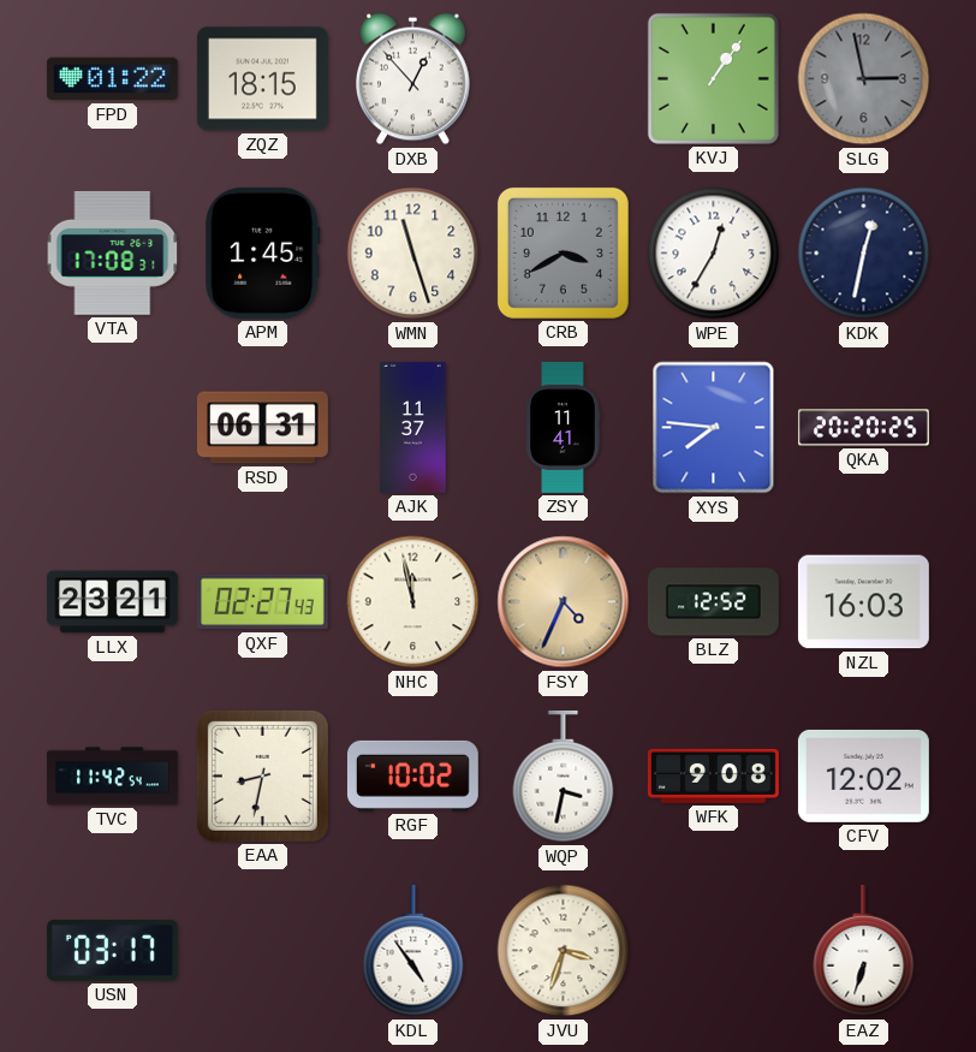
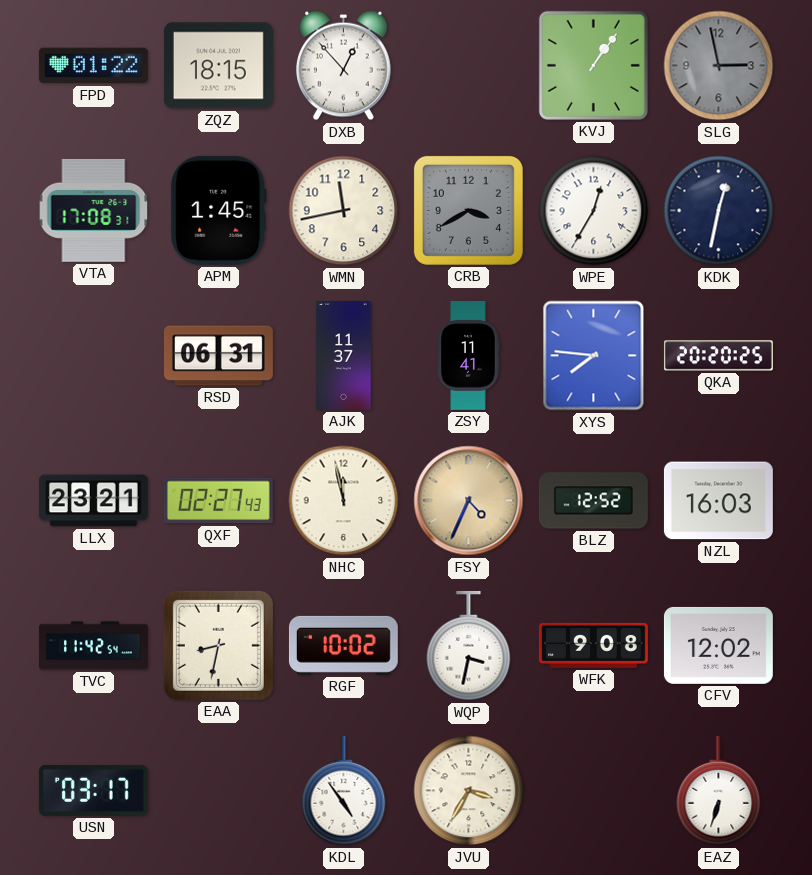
WMN: 11:27 -> 11:43
JVU: 3:33 -> 3:35
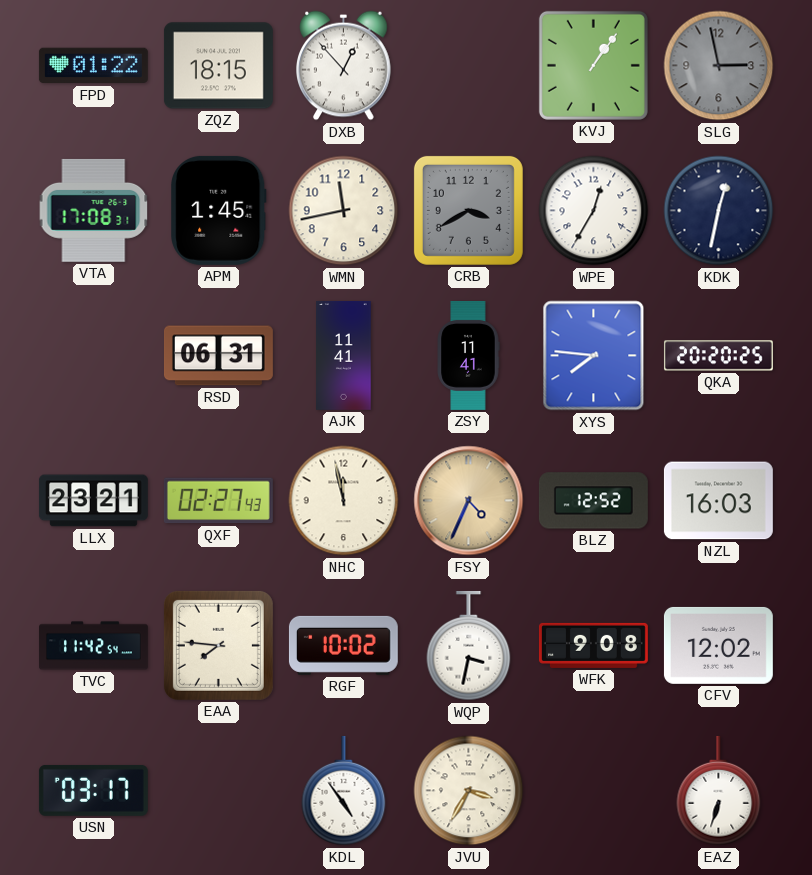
AJK: 11:37 -> 11:41
EAA: 8:32 -> 7:46
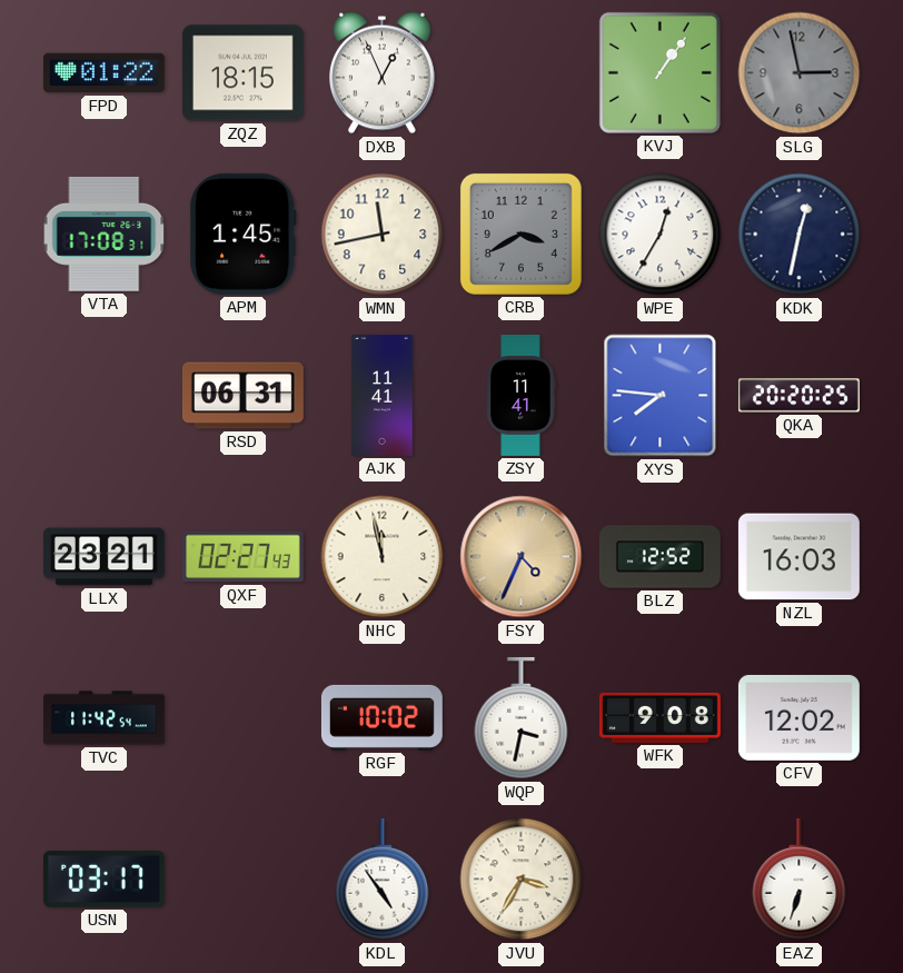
DXB: 12:53 -> 12:56
EAA: 7:46 -> none
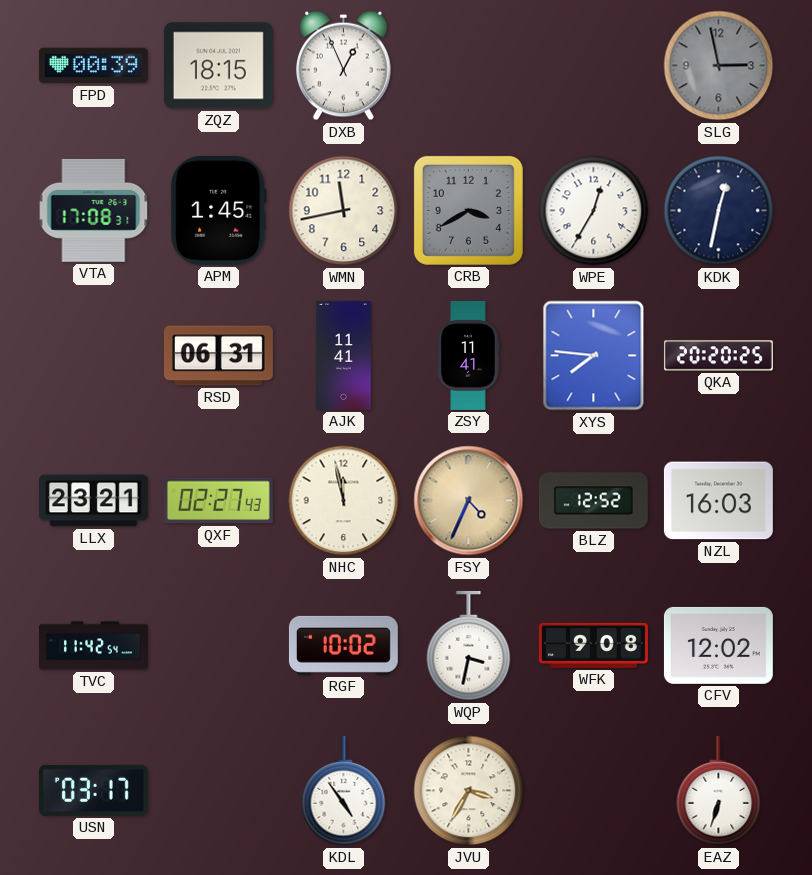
FPD: 01:22 -> 00:39
KVJ: 1:06 -> none
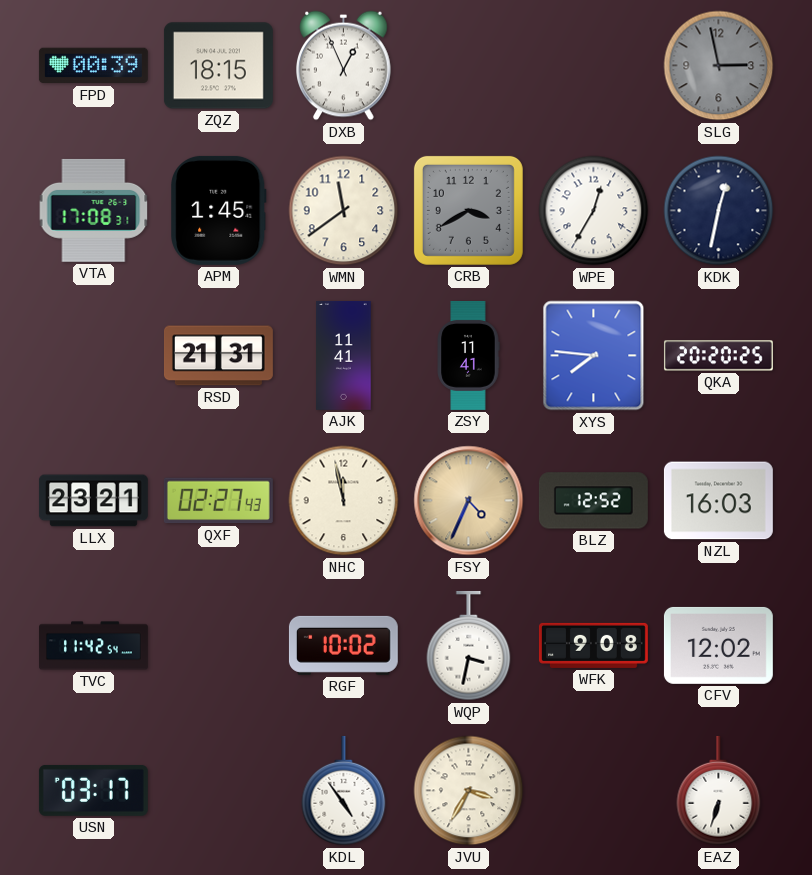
WMN: 11:43 -> 11:39
RSD: 06:31 -> 21:31
